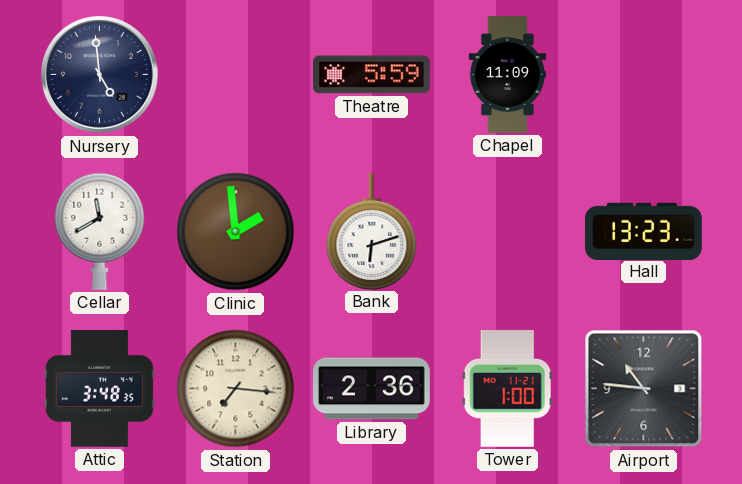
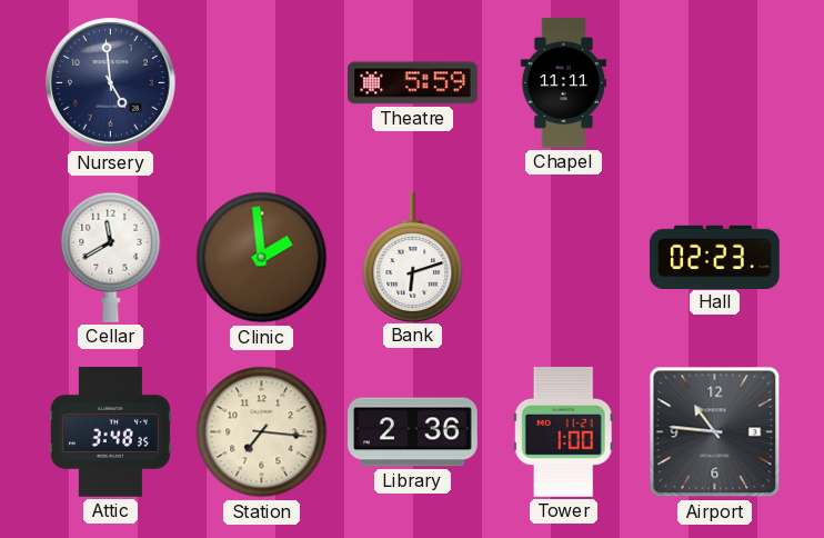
Chapel: 11:09 -> 11:11
Hall: 13:23 -> 02:23
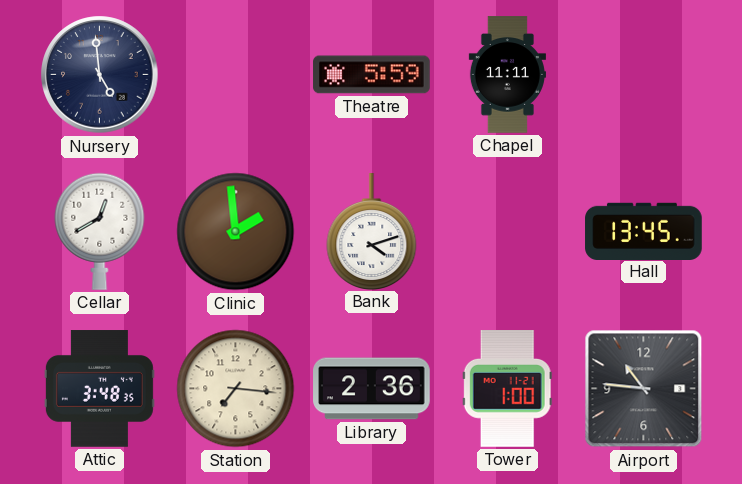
Cellar: 11:40 -> 12:40
Bank: 6:12 -> 4:12
Hall: 02:23 -> 13:45
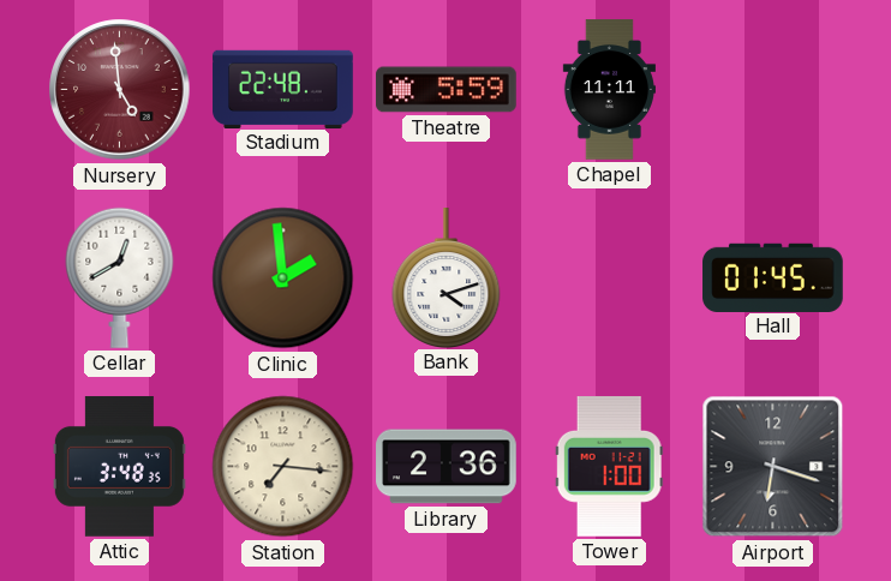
Nursery dial: navy -> burgundy
Stadium: none -> 22:48
Hall: 13:45 -> 01:45
Airport: 10:46 -> 6:18
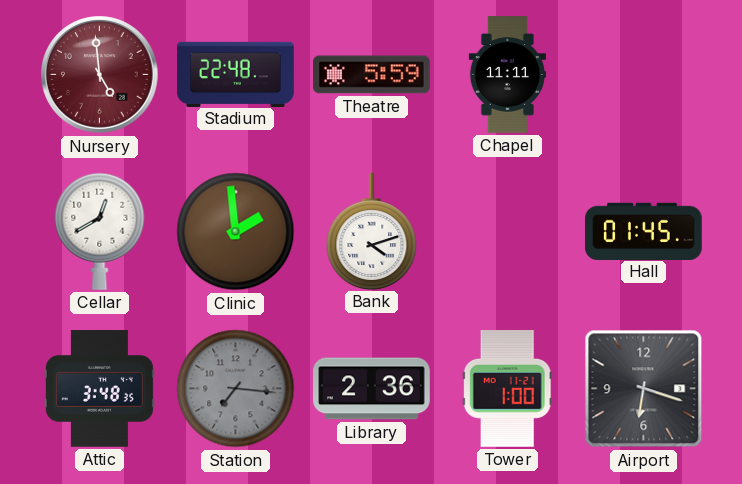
Station dial: cream -> grey
